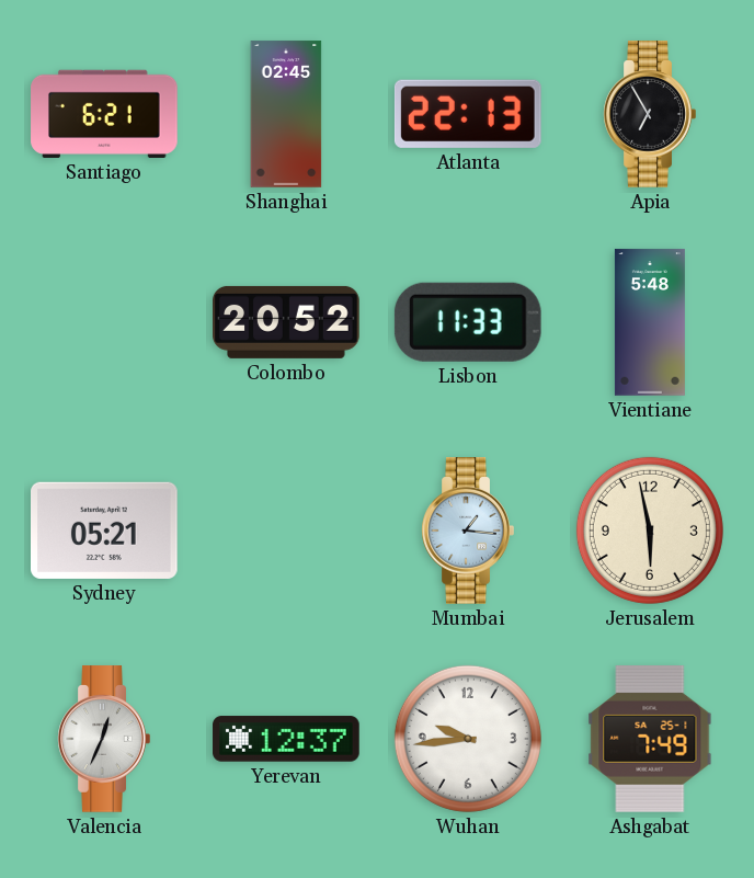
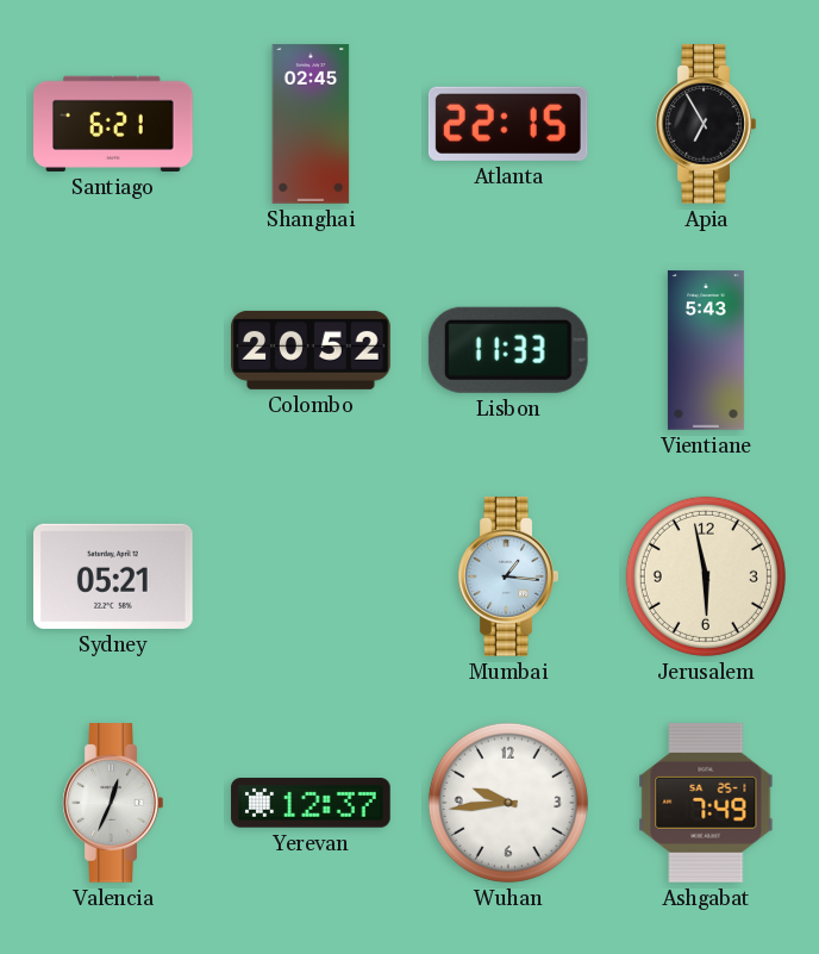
Atlanta: 22:13 -> 22:15
Vientiane: 5:48 -> 5:43
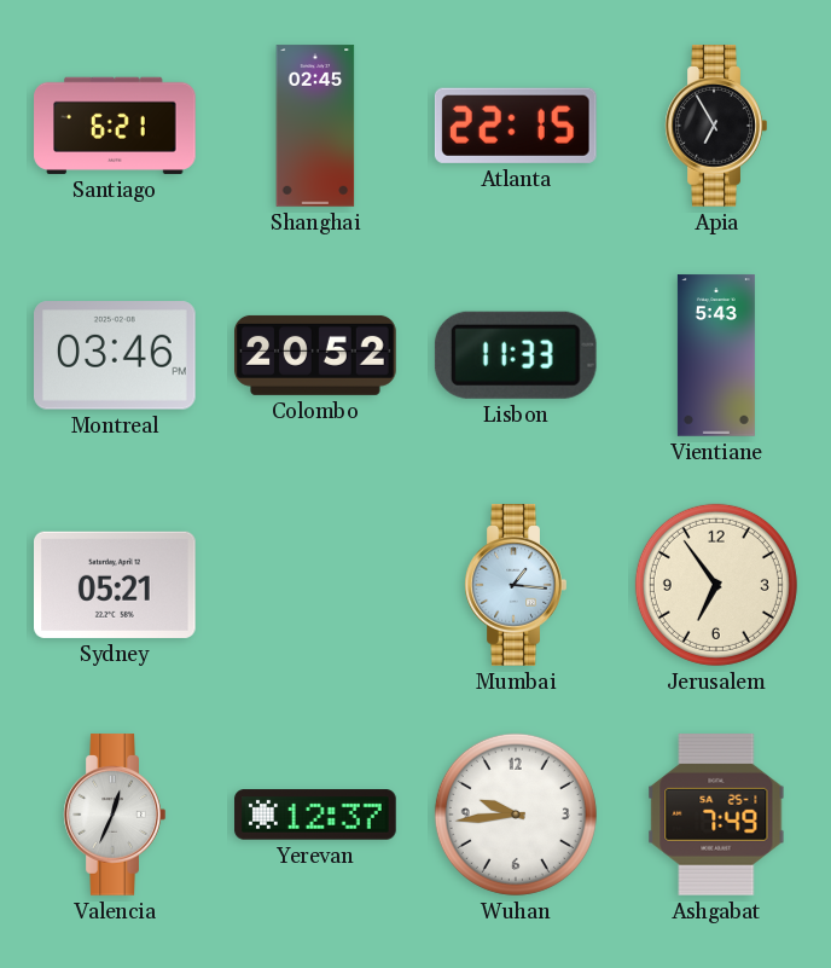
Montreal: none -> 03:46
Jerusalem: 5:58 -> 6:54
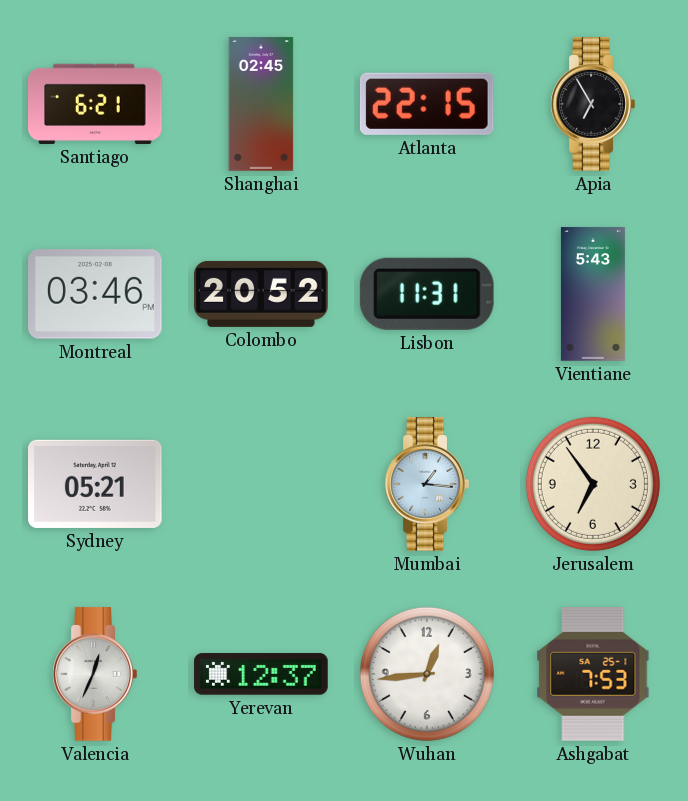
Lisbon: 11:33 -> 11:31
Wuhan: 9:44 -> 12:44
Ashgabat: 7:49 -> 7:53
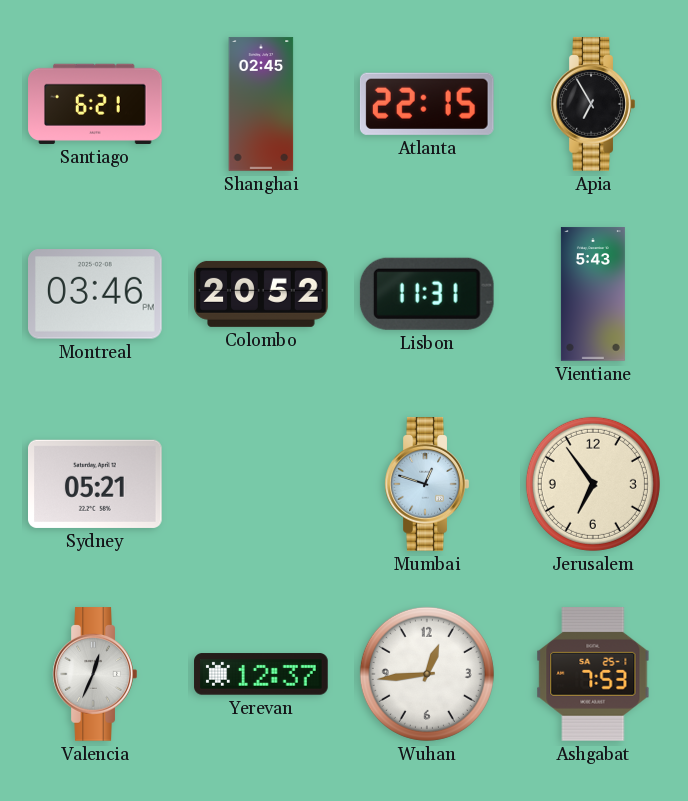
Mumbai: 1:16 -> 12:48
